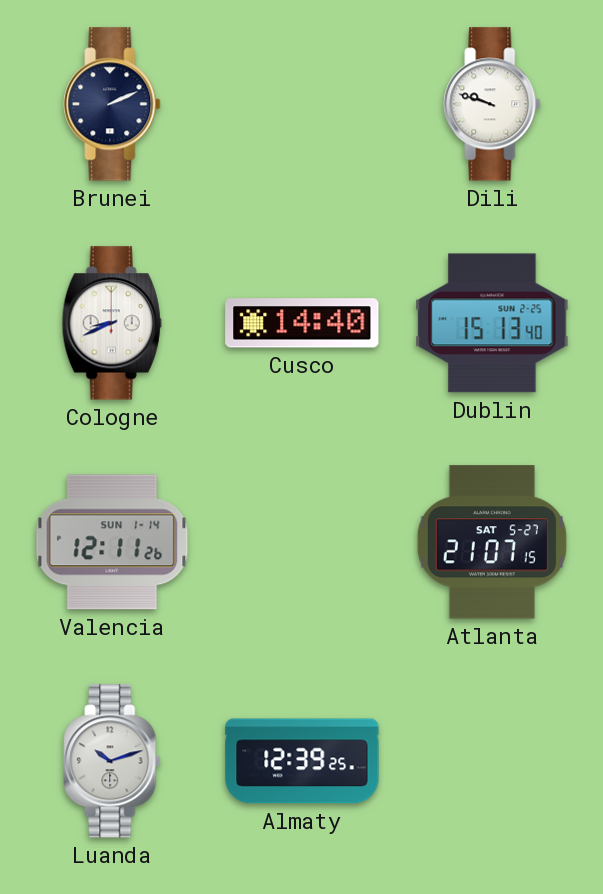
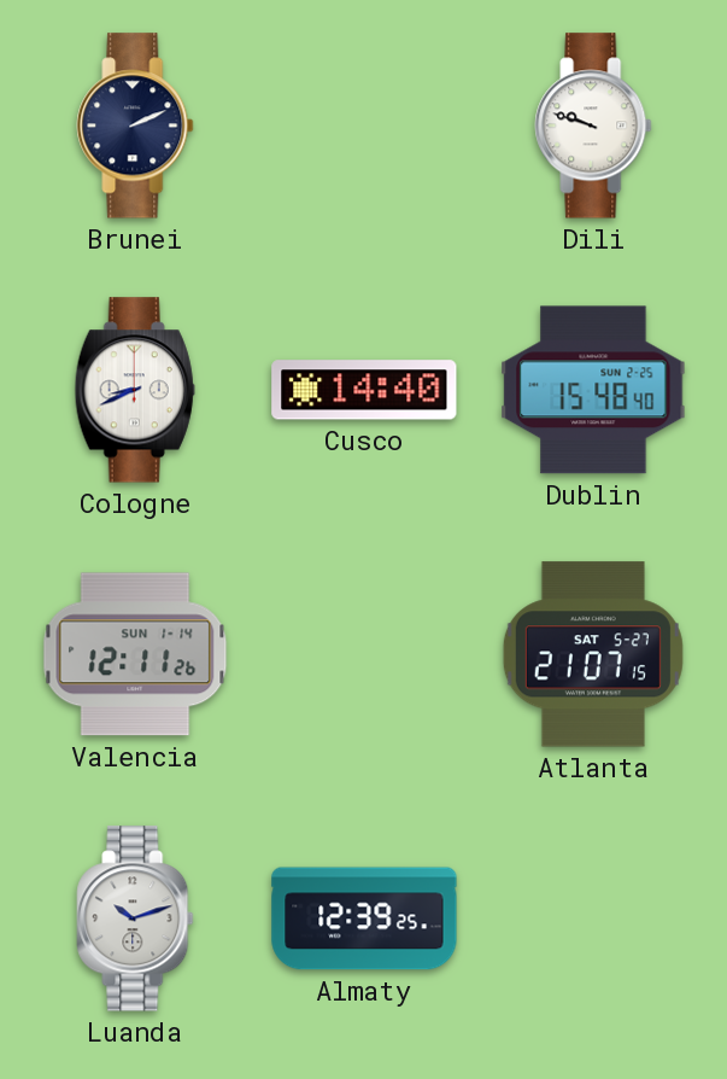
Dublin: 15:13 -> 15:48
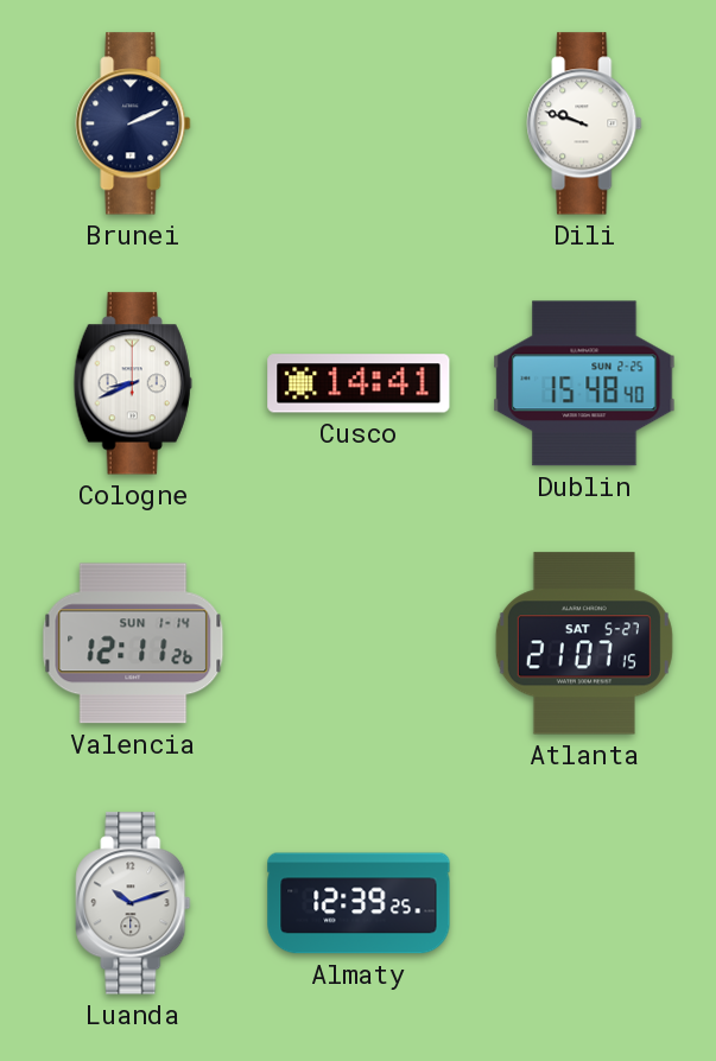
Cusco: 14:40 -> 14:41
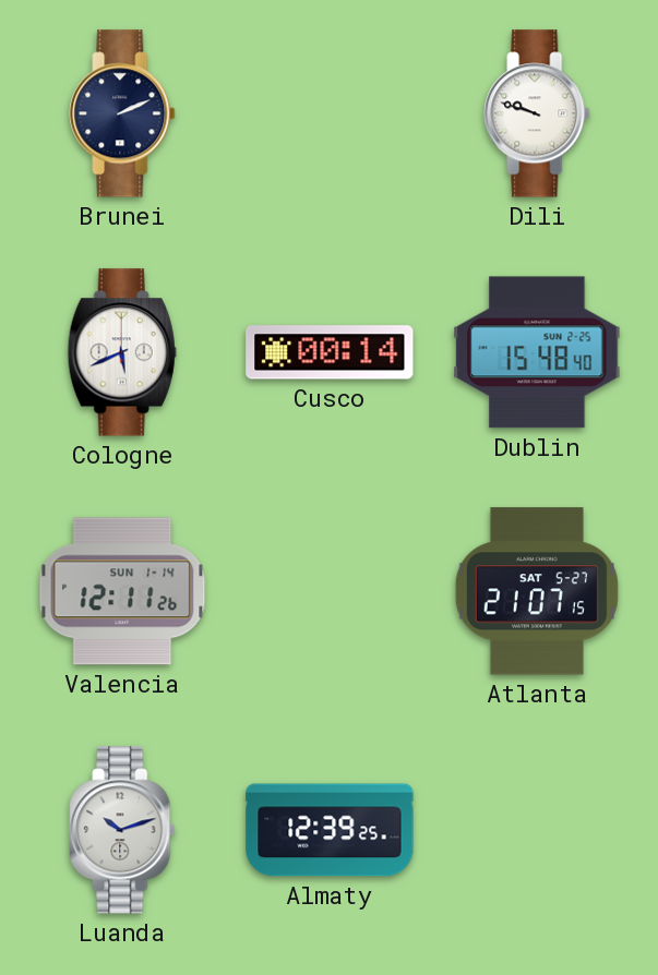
Cologne: 8:41 -> 5:41
Cusco: 14:41 -> 00:14
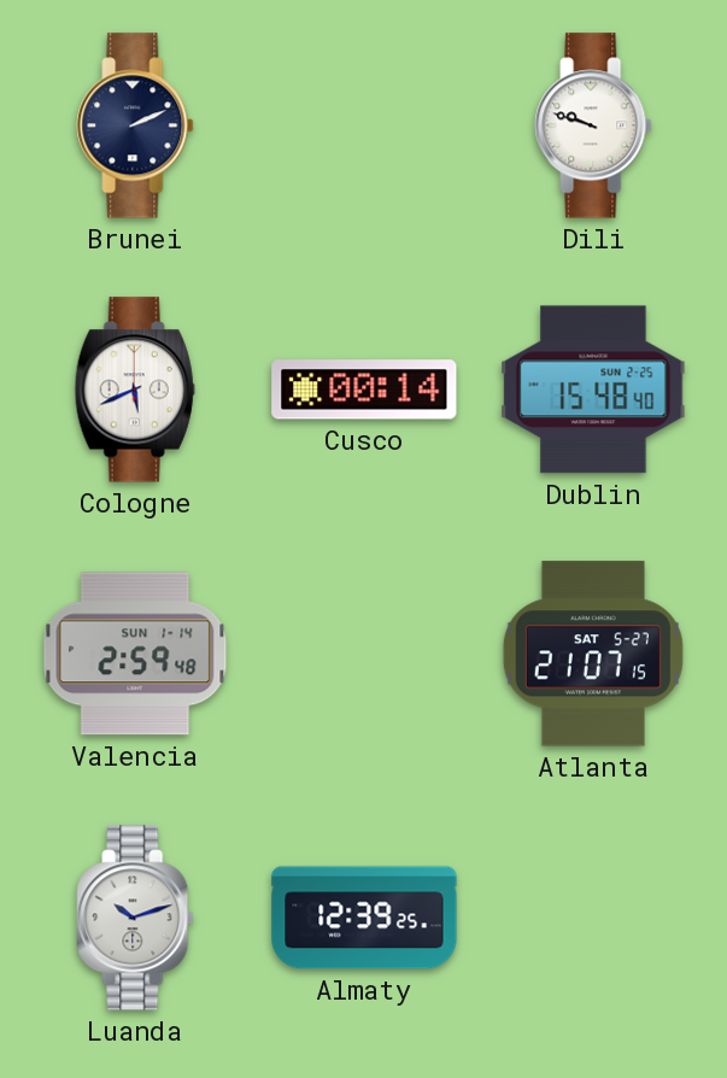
Valencia: 12:11 -> 2:59
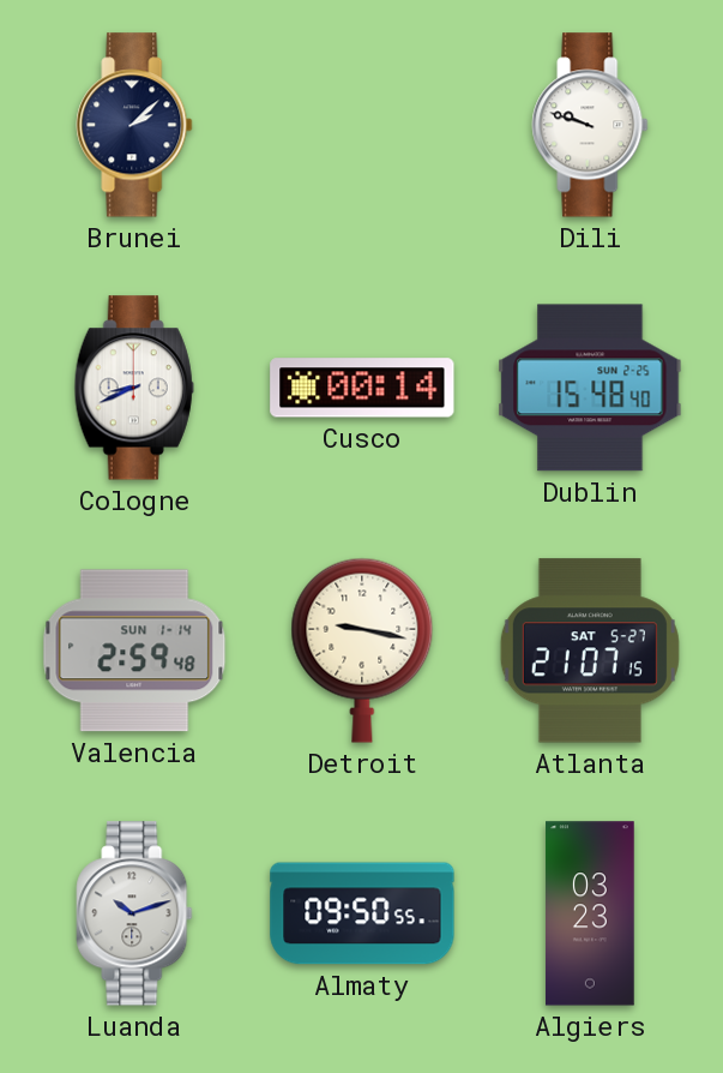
Brunei: 2:11 -> 2:08
Cologne: 5:41 -> 8:41
Detroit: none -> 9:17
Almaty: 12:39 -> 09:50
Algiers: none -> 03:23
